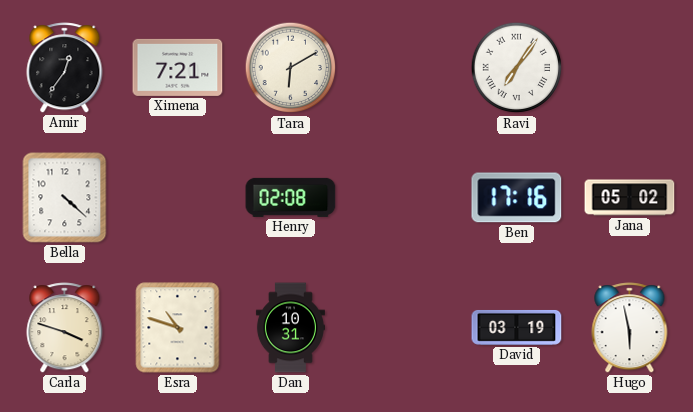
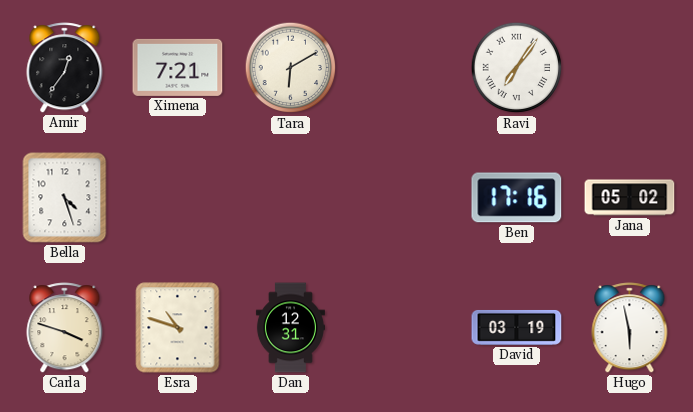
Bella: 4:22 -> 4:27
Henry: 02:08 -> none
Dan: 10:31 -> 12:31
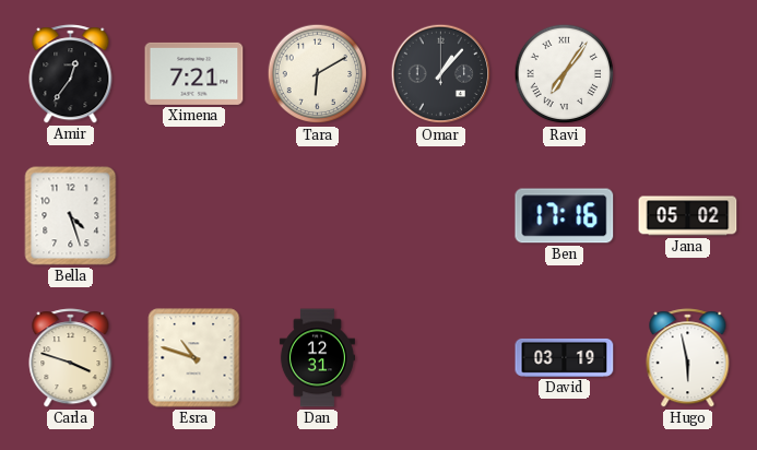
Omar: none -> 1:07
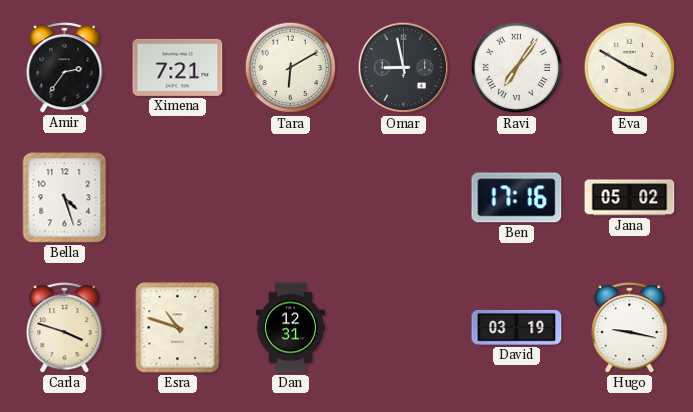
Amir: 12:36 -> 2:36
Omar: 1:07 -> 8:58
Eva: none -> 3:50
Hugo: 5:58 -> 9:17
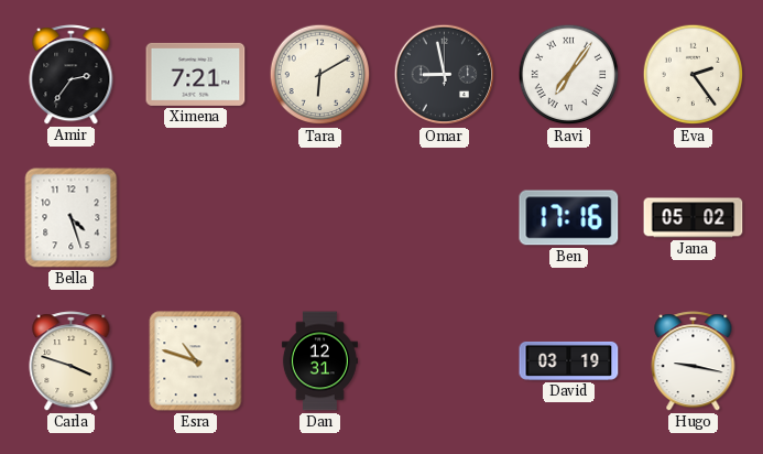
Eva: 3:50 -> 2:24
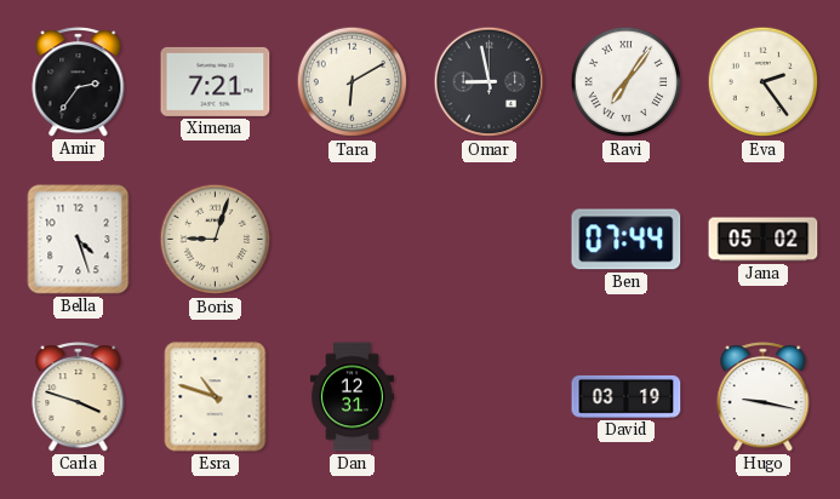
Boris: none -> 9:03
Ben: 17:16 -> 07:44
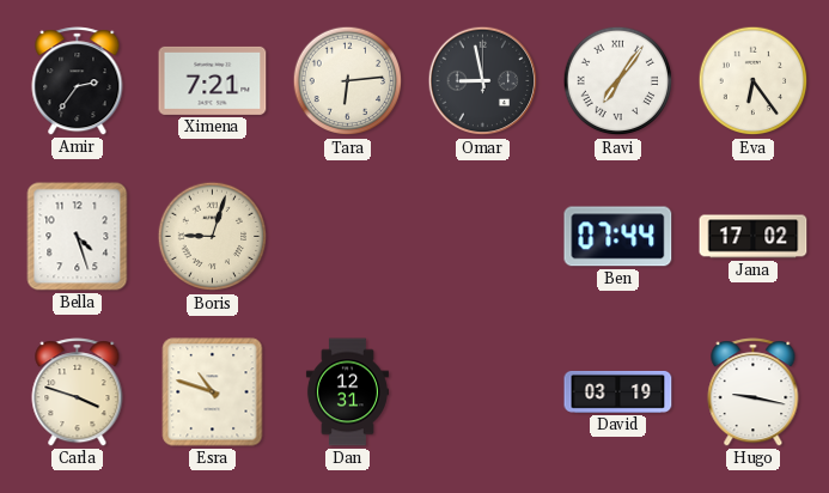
Tara: 6:10 -> 6:14
Eva: 2:24 -> 6:24
Jana: 05:02 -> 17:02
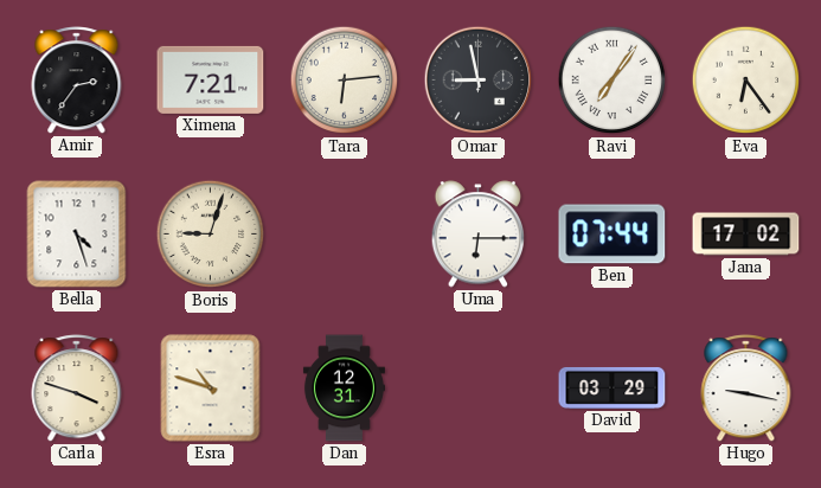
Uma: none -> 6:15
David: 03:19 -> 03:29
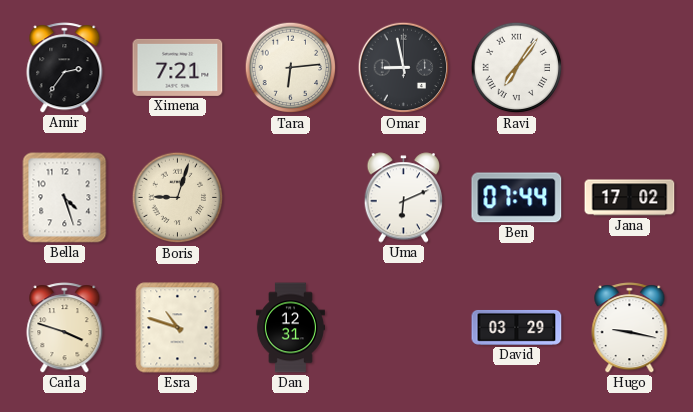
Eva: 6:24 -> none
Uma: 6:15 -> 6:11
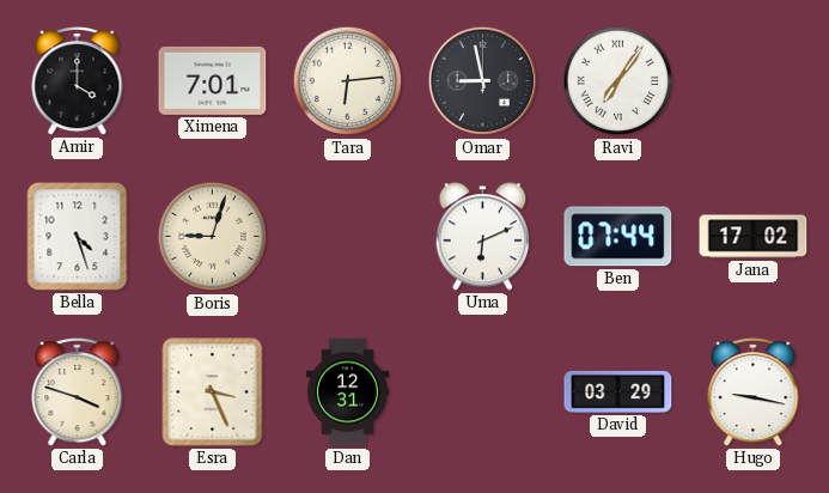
Amir: 2:36 -> 4:00
Ximena: 7:21 -> 7:01
Esra: 10:48 -> 3:26
